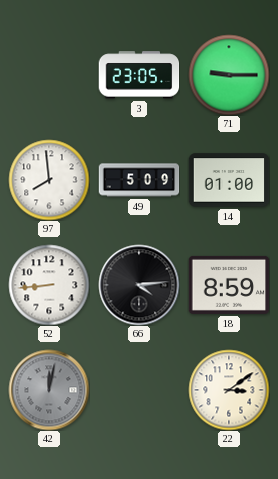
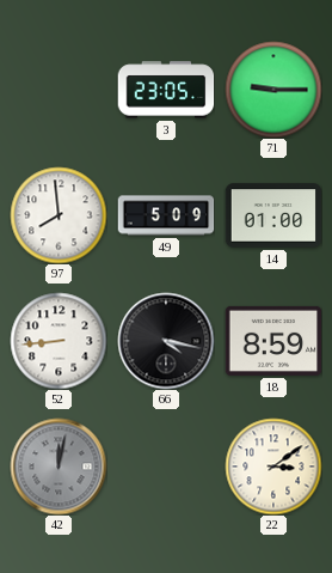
66: 4:14 -> 4:17
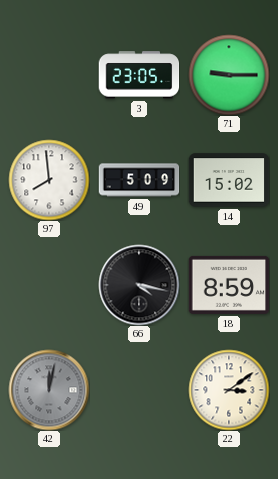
14: 01:00 -> 15:02
52: 8:44 -> none
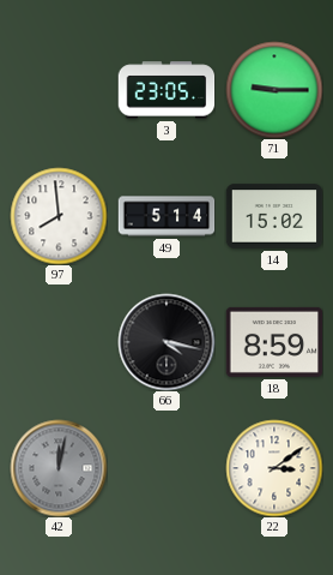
49: 5:09 -> 5:14
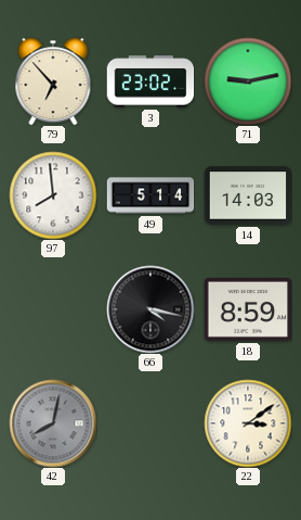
79: none -> 6:53
3: 23:05 -> 23:02
71: 9:15 -> 9:13
14: 15:02 -> 14:03
42: 12:02 -> 8:02
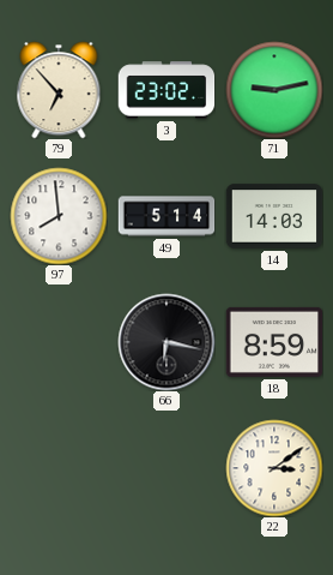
66: 4:17 -> 6:17
42: 8:02 -> none
